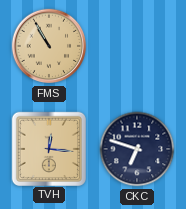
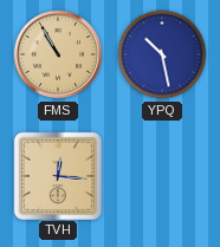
YPQ: none -> 10:28
CKC: 6:48 -> none
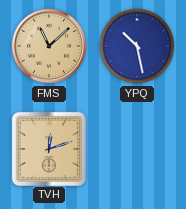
FMS: 10:55 -> 11:08
TVH: 12:16 -> 12:12
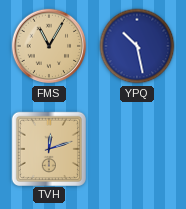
FMS: 11:08 -> 11:05
